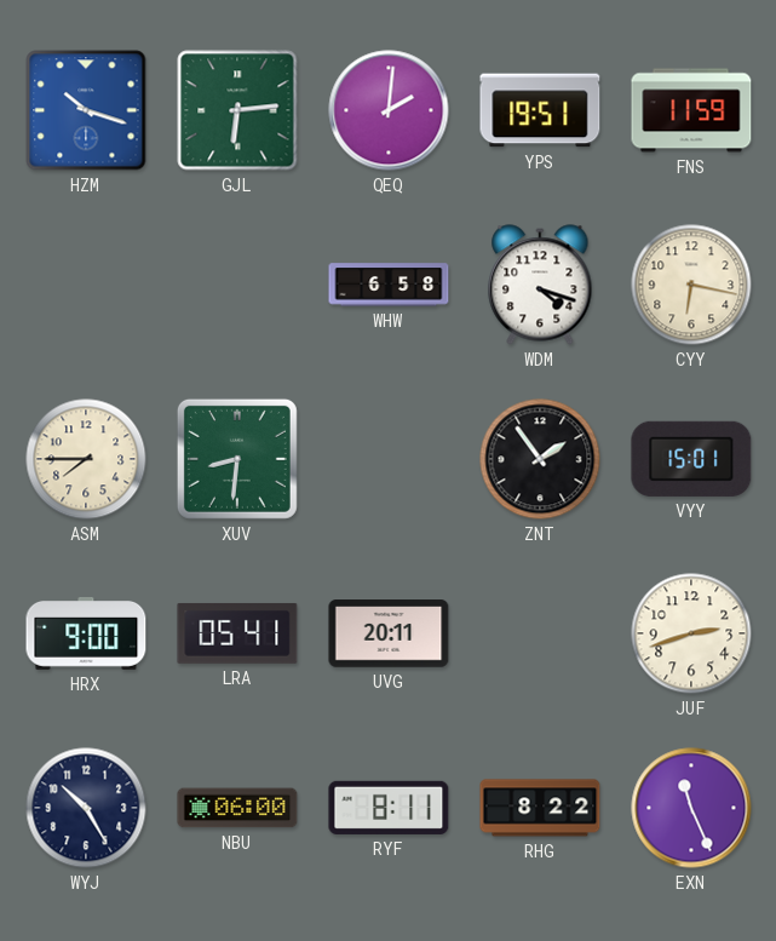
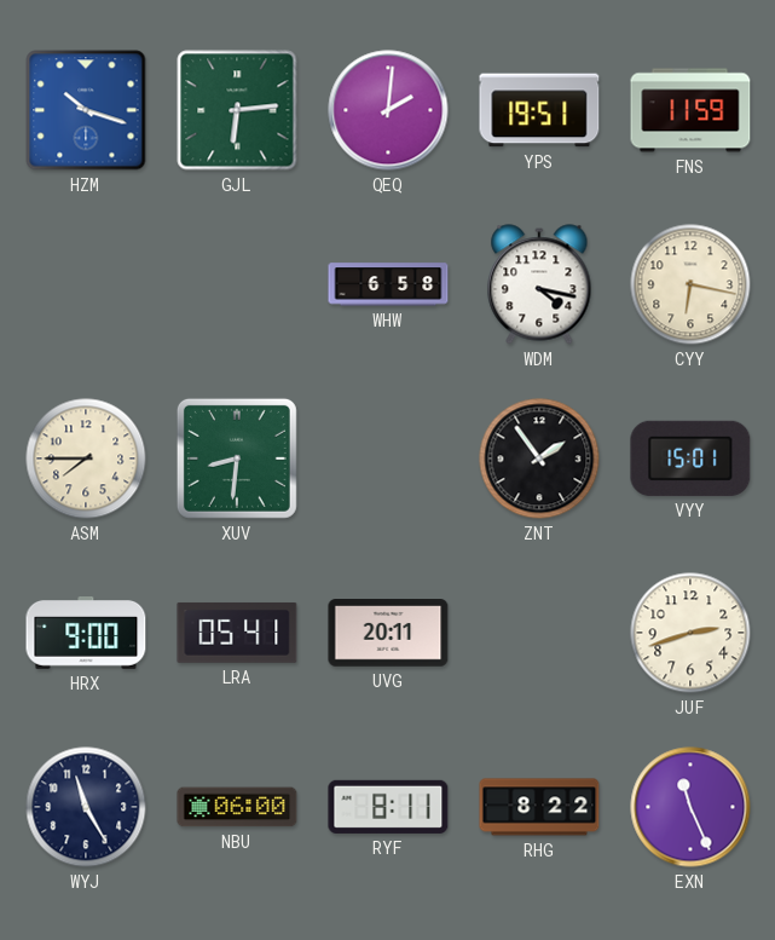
WDM: 4:18 -> 4:17
WYJ: 10:25 -> 11:25
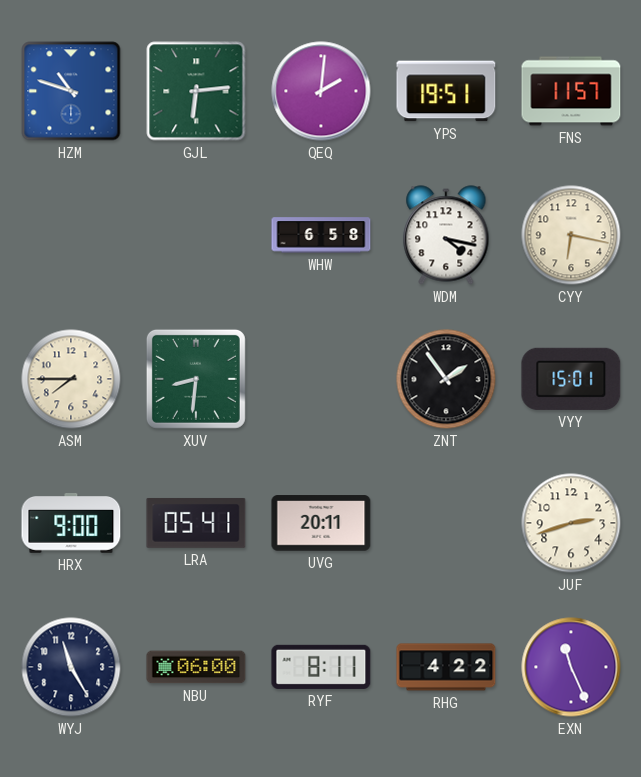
HZM: 10:18 -> 10:48
FNS: 11:59 -> 11:57
RHG: 8:22 -> 4:22
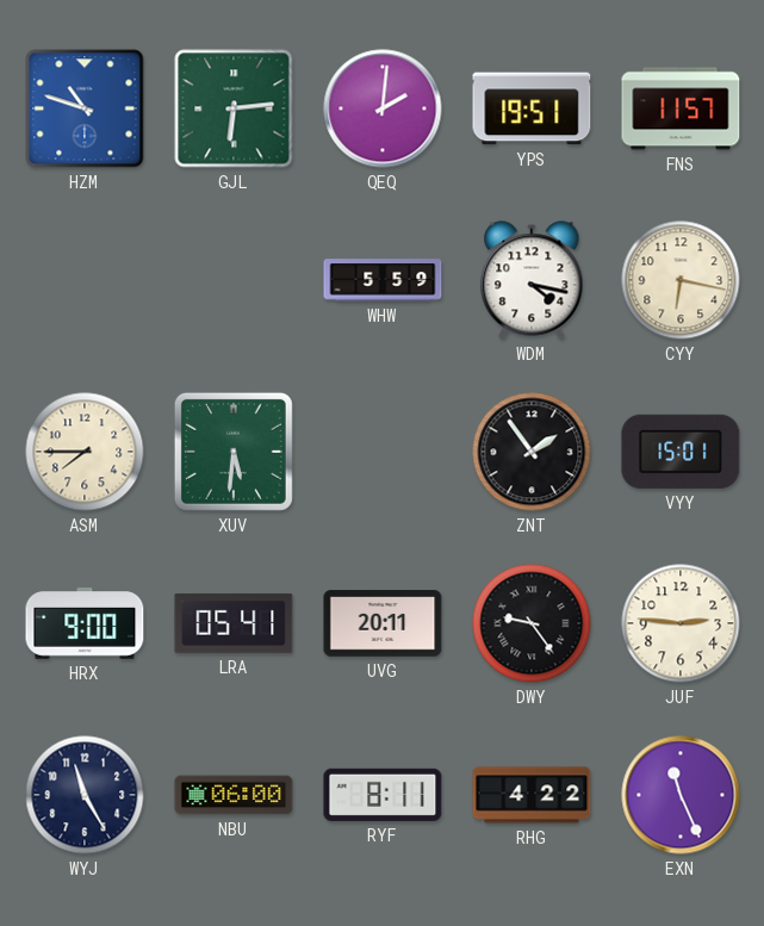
WHW: 6:58 -> 5:59
XUV: 8:31 -> 5:31
DWY: none -> 9:24
JUF: 2:42 -> 2:46
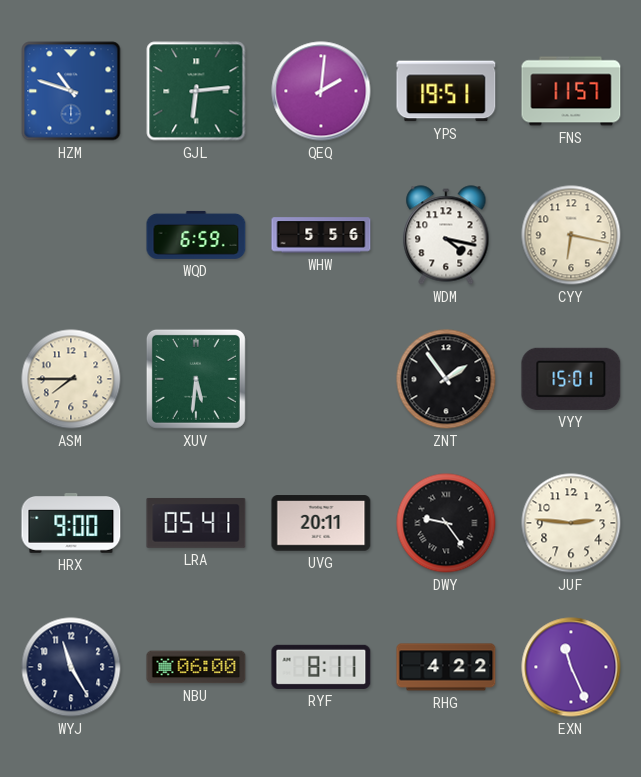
WQD: none -> 6:59
WHW: 5:59 -> 5:56
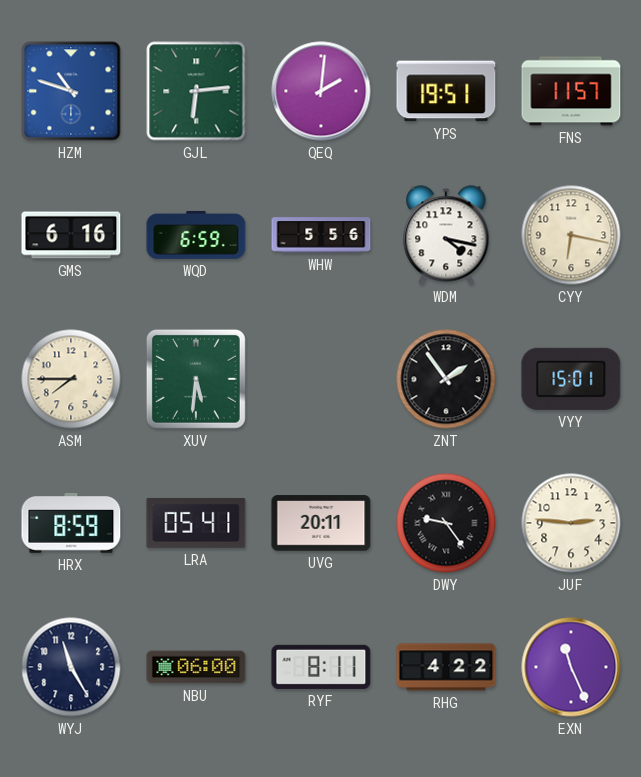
GMS: none -> 6:16
HRX: 9:00 -> 8:59
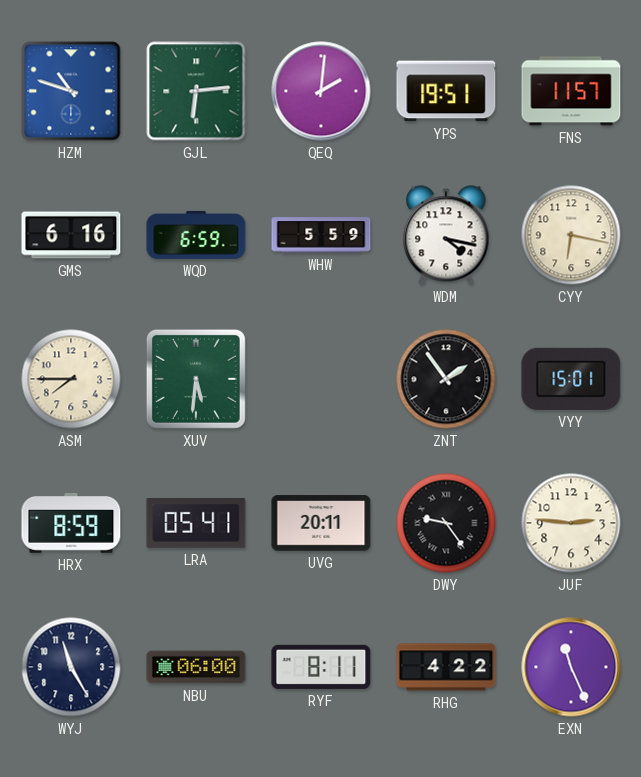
WHW: 5:56 -> 5:59
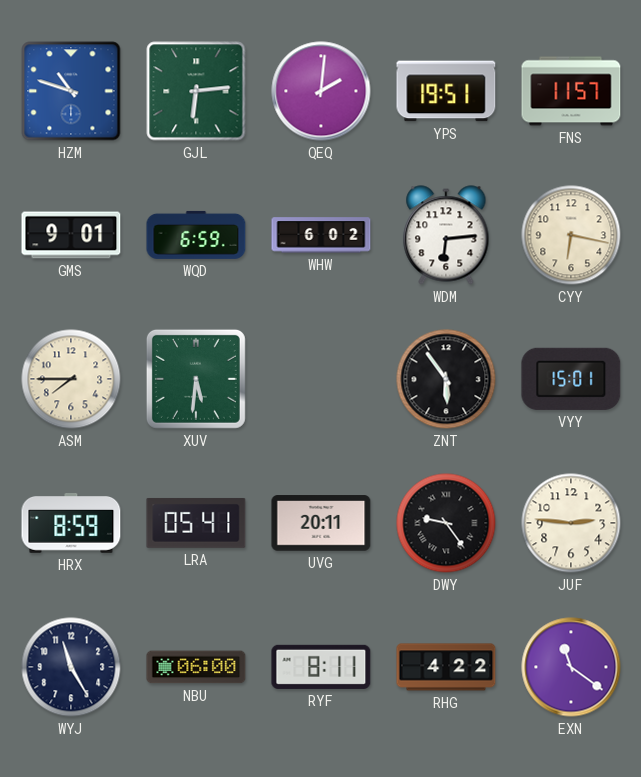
GMS: 6:16 -> 9:01
WHW: 5:59 -> 6:02
WDM: 4:17 -> 6:14
ZNT: 1:54 -> 5:54
EXN: 11:26 -> 11:21
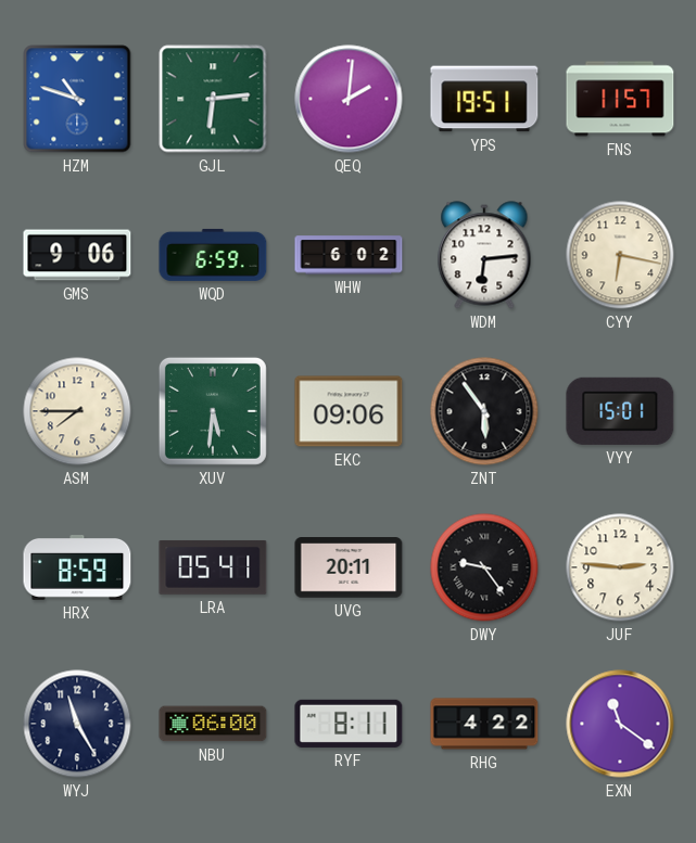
GMS: 9:01 -> 9:06
EKC: none -> 09:06
